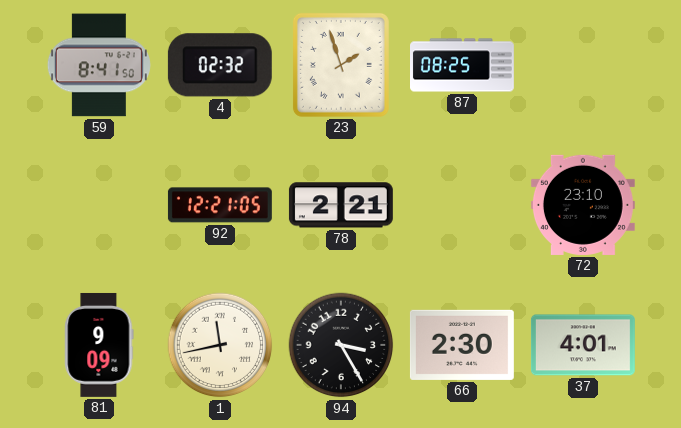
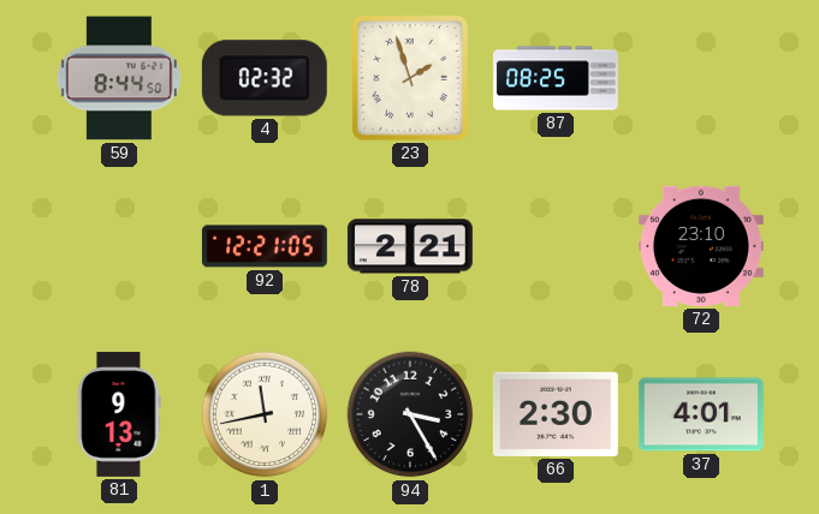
59: 8:41 -> 8:44
81: 9:09 -> 9:13
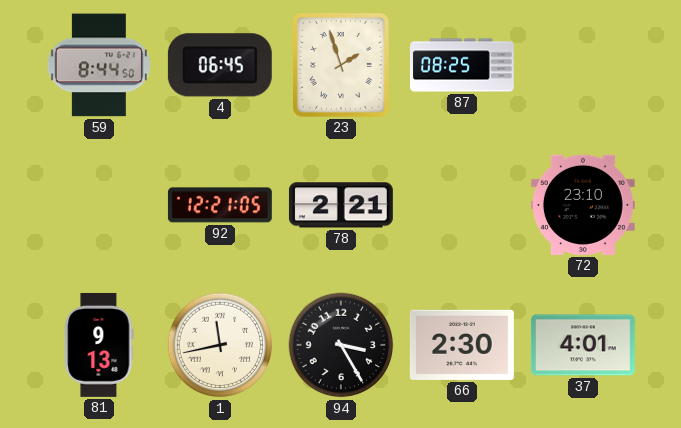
4: 02:32 -> 06:45
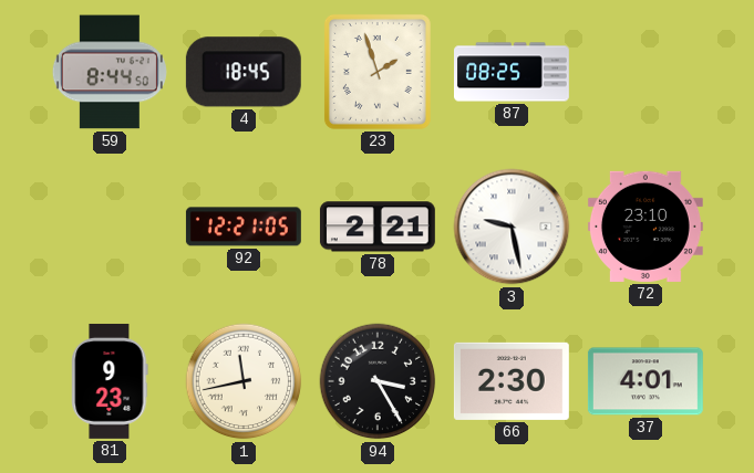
4: 06:45 -> 18:45
3: none -> 9:28
81: 9:13 -> 9:23
